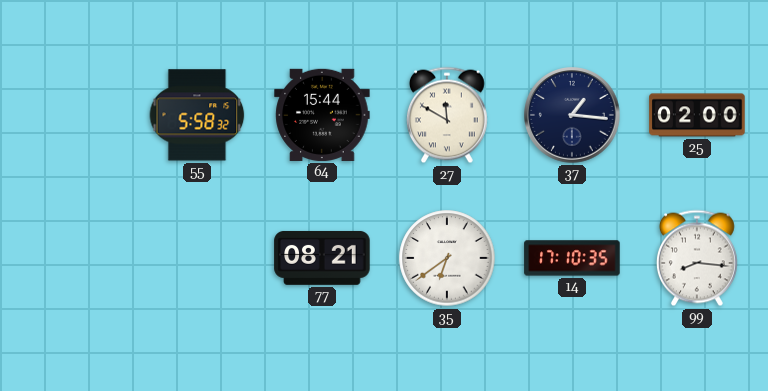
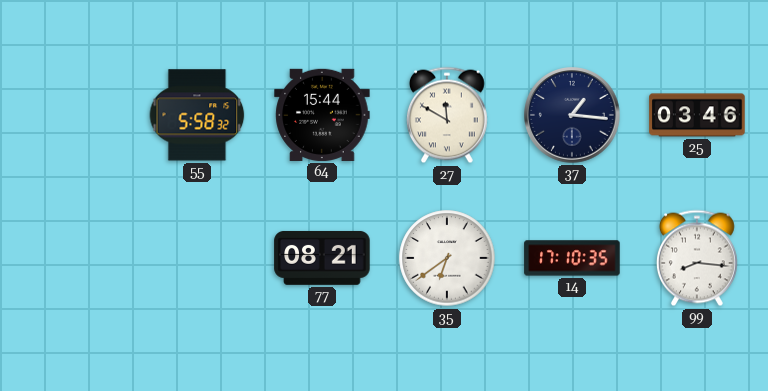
25: 02:00 -> 03:46
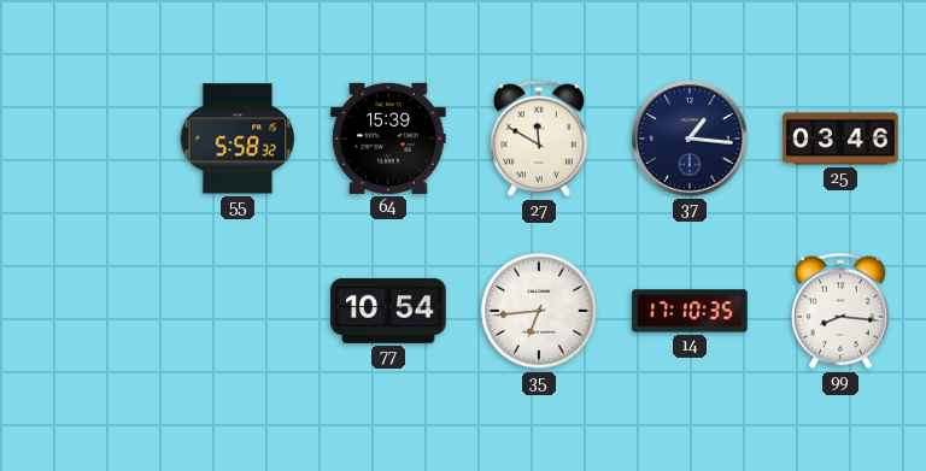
64: 15:44 -> 15:39
77: 08:21 -> 10:54
35: 6:39 -> 6:44
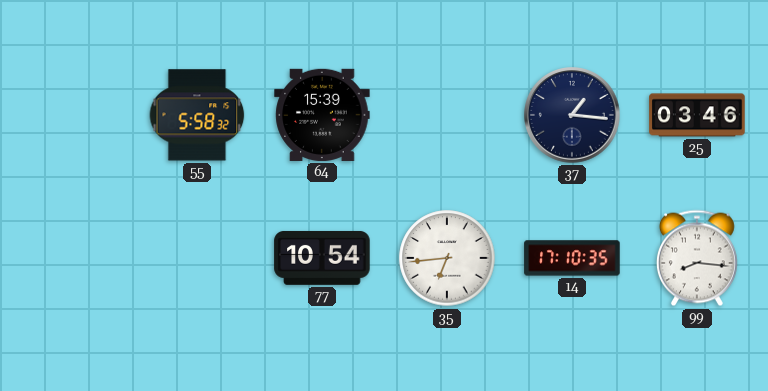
27: 11:50 -> none
